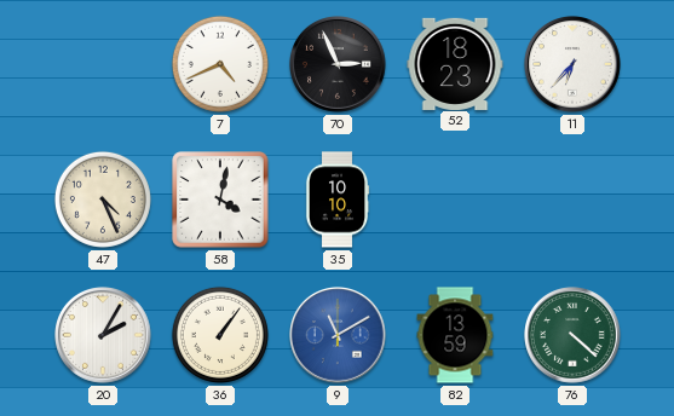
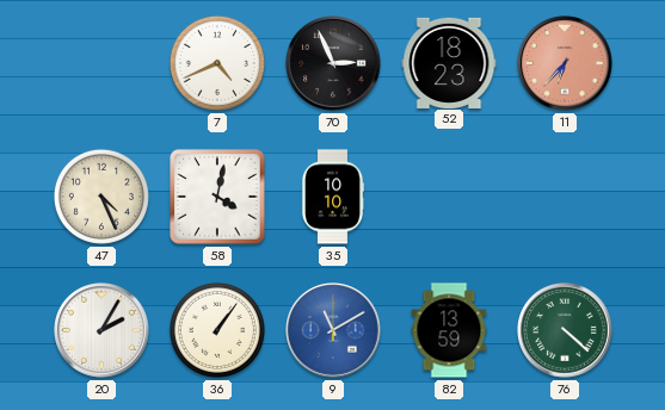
11 dial: white -> salmon
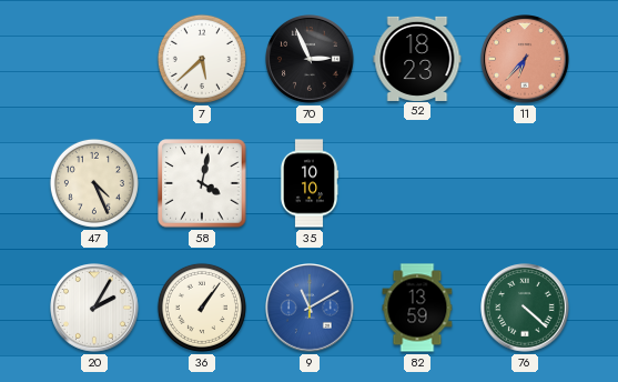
7: 4:41 -> 5:38
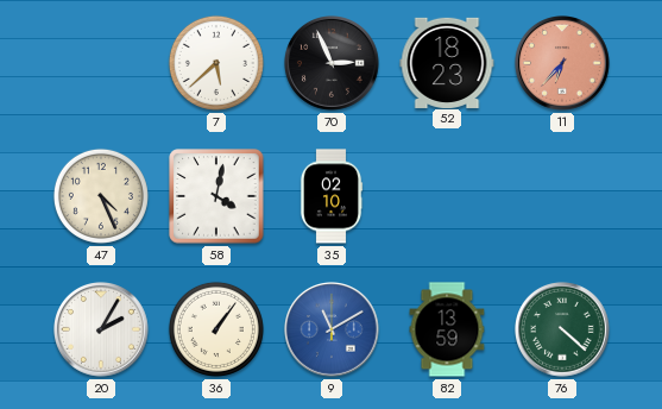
35: 10:10 -> 02:10
